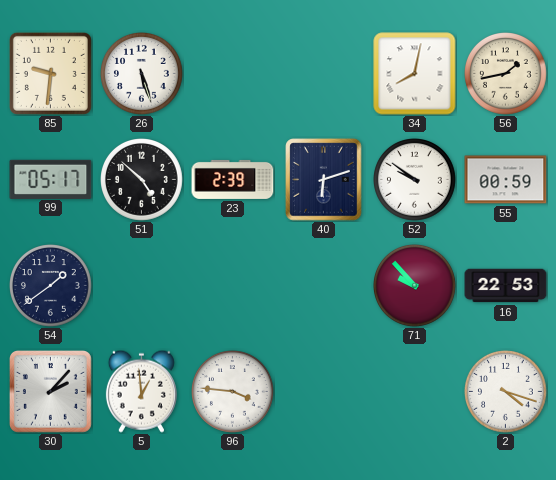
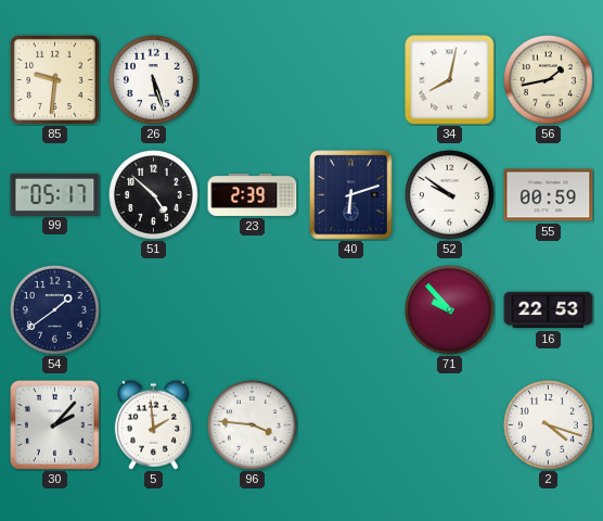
5: 12:59 -> 1:59
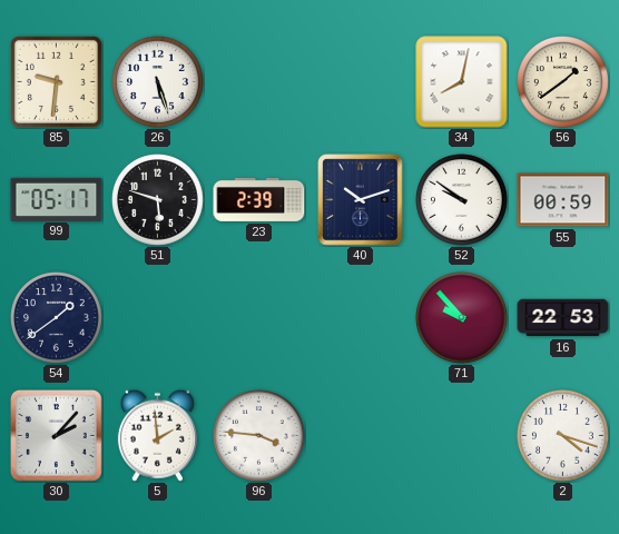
56: 1:43 -> 1:39
51: 4:52 -> 5:48
40: 6:12 -> 10:12
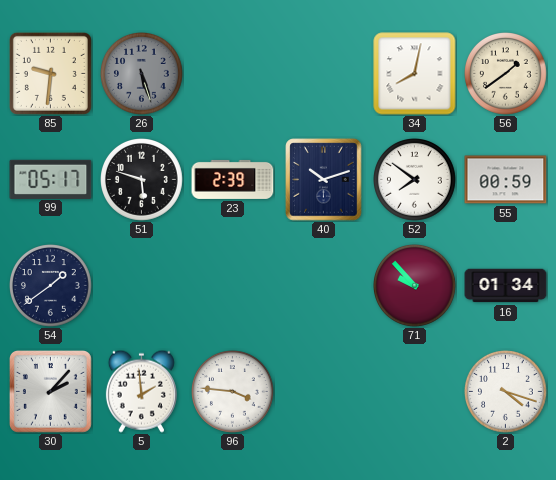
26 dial: white -> grey
52: 9:51 -> 7:51
16: 22:53 -> 01:34
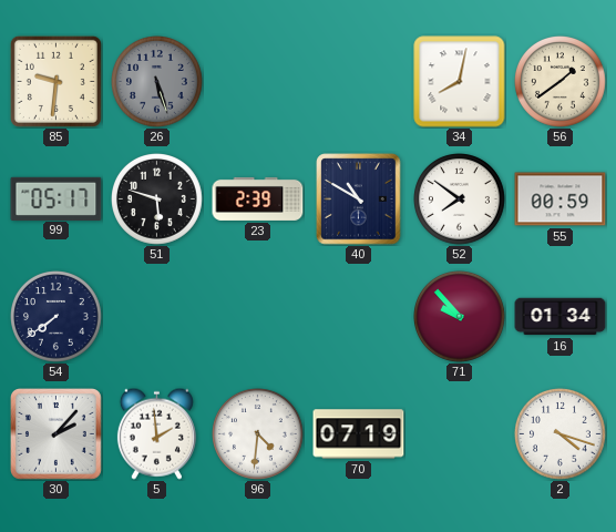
40: 10:12 -> 10:50
54: 1:39 -> 7:39
96: 3:46 -> 4:31
70: none -> 07:19
